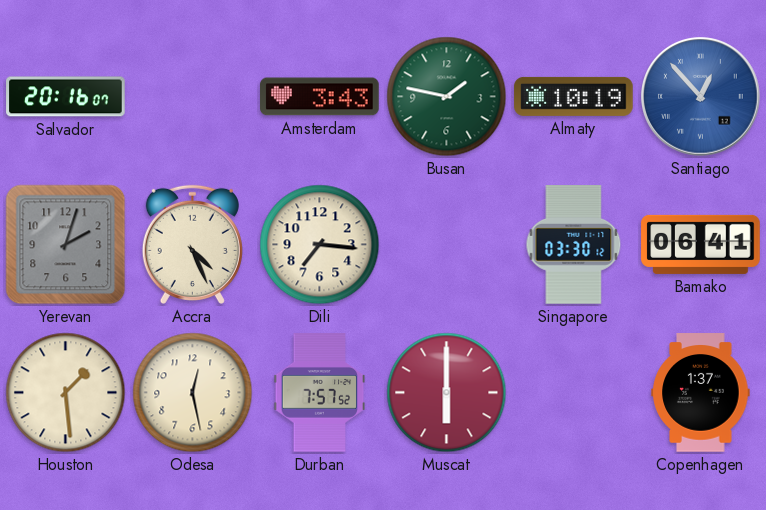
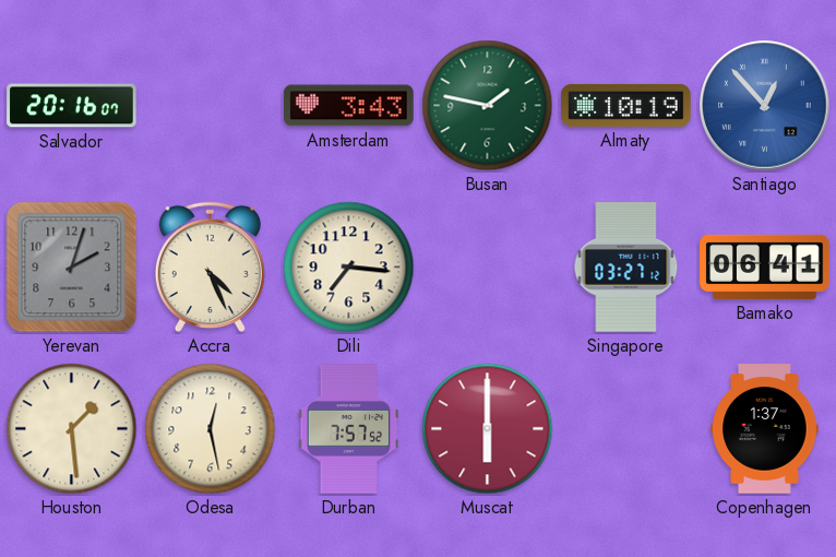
Singapore: 03:30 -> 03:27
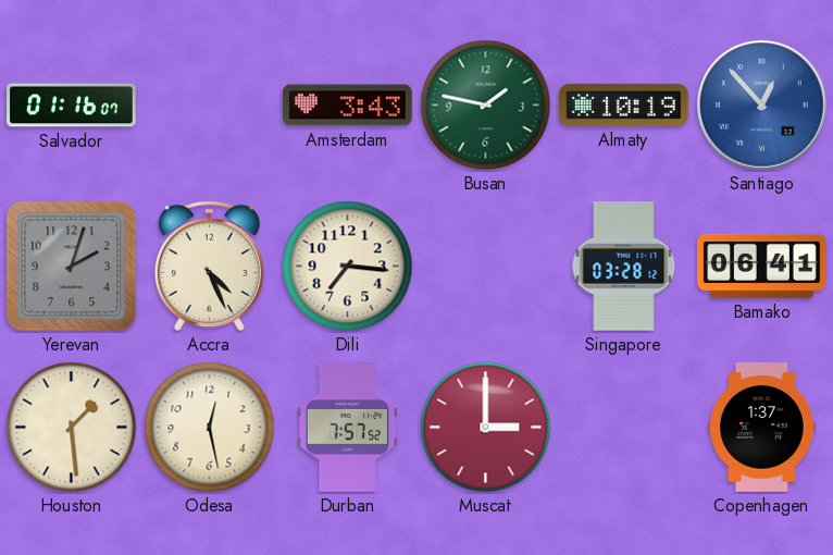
Salvador: 20:16 -> 01:16
Singapore: 03:27 -> 03:28
Muscat: 6:00 -> 3:00
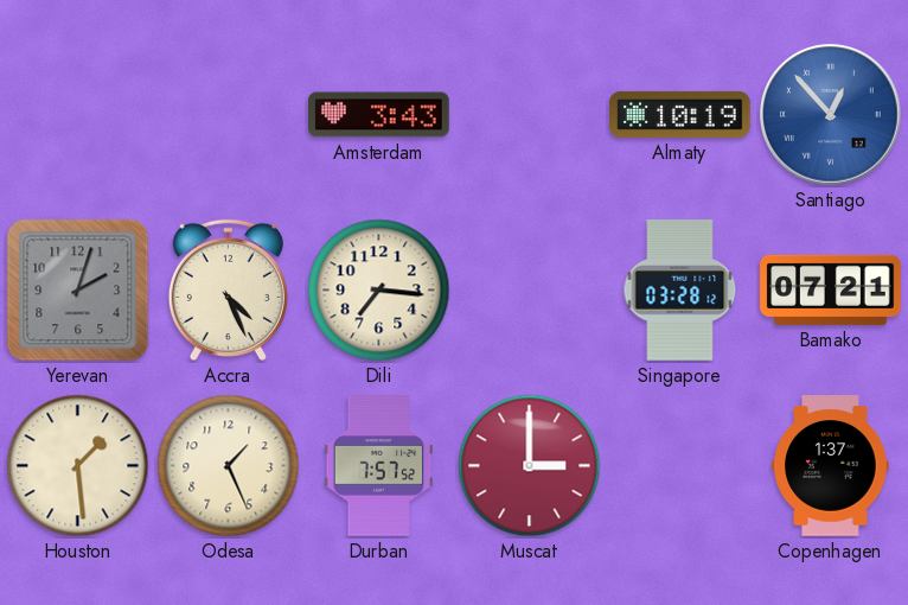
Salvador: 01:16 -> none
Busan: 1:47 -> none
Bamako: 06:41 -> 07:21
Odesa: 12:28 -> 1:26
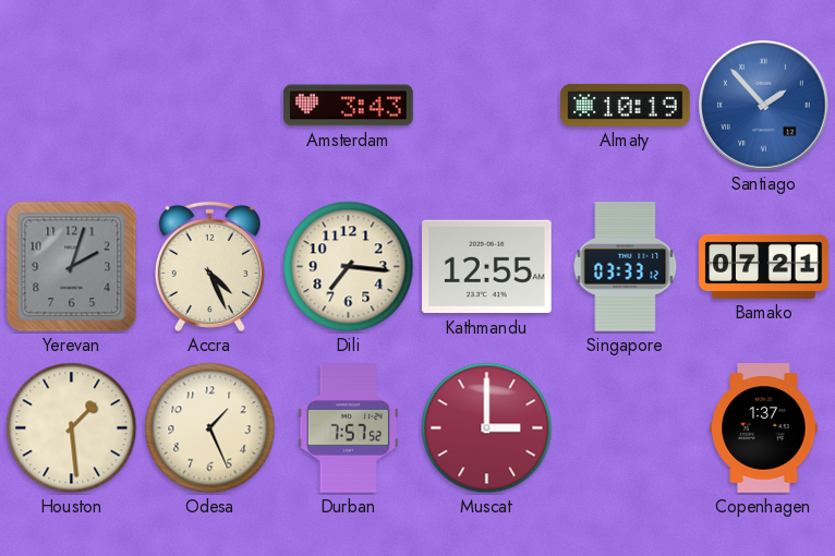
Santiago: 12:53 -> 1:53
Kathmandu: none -> 12:55
Singapore: 03:28 -> 03:33
